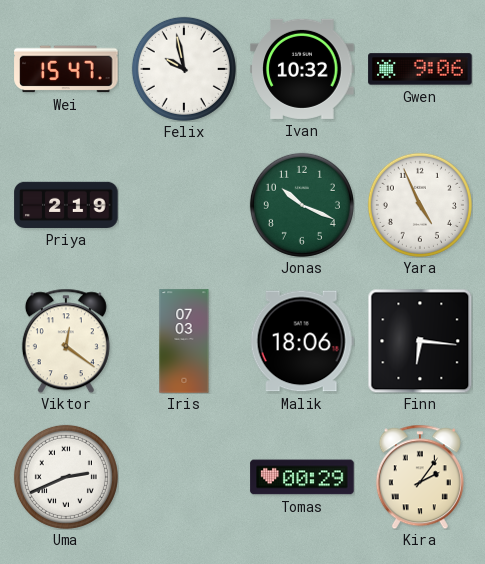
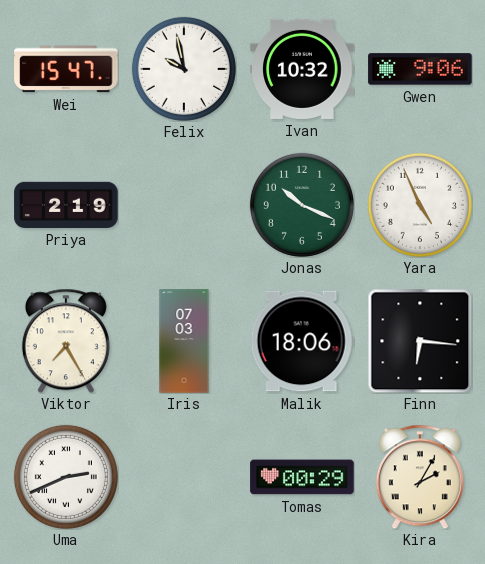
Viktor: 12:21 -> 7:25
Kira: 2:06 -> 2:05
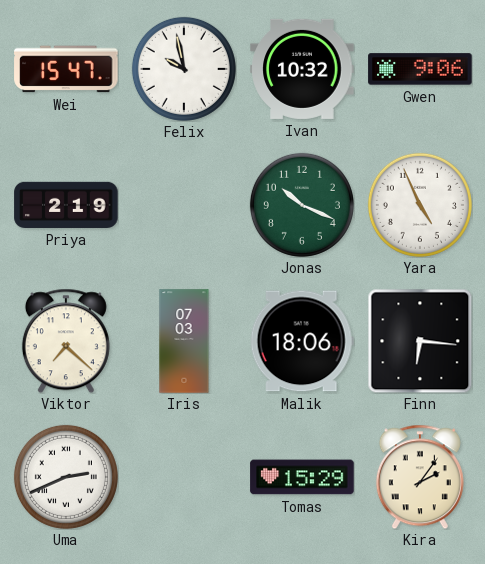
Viktor: 7:25 -> 7:22
Tomas: 00:29 -> 15:29
Kira: 2:05 -> 2:06
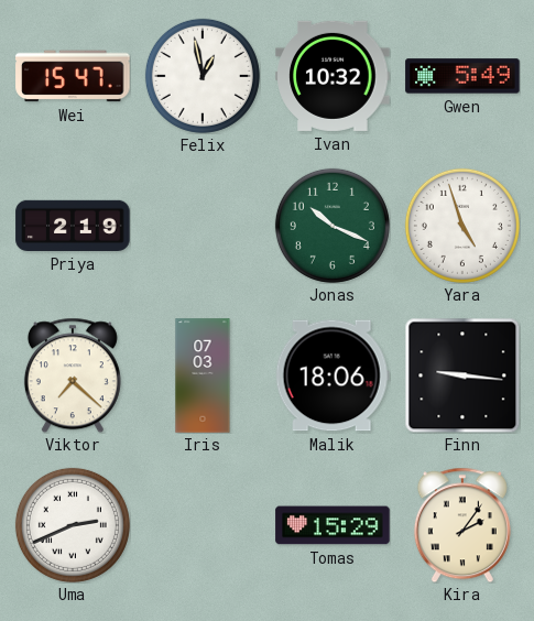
Felix: 9:58 -> 12:58
Gwen: 9:06 -> 5:49
Yara: 4:56 -> 4:57
Finn: 6:16 -> 9:16
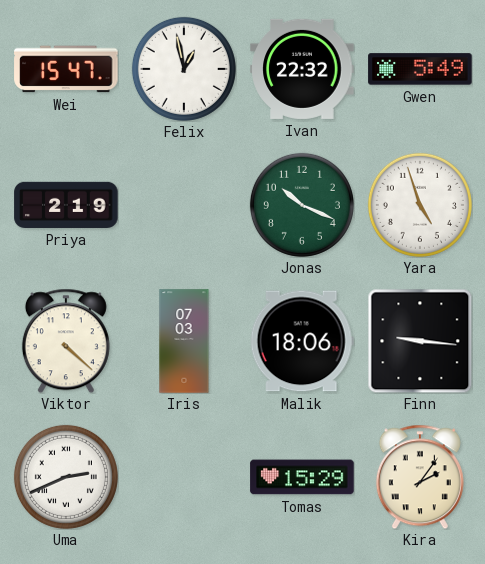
Ivan: 10:32 -> 22:32
Viktor: 7:22 -> 4:22
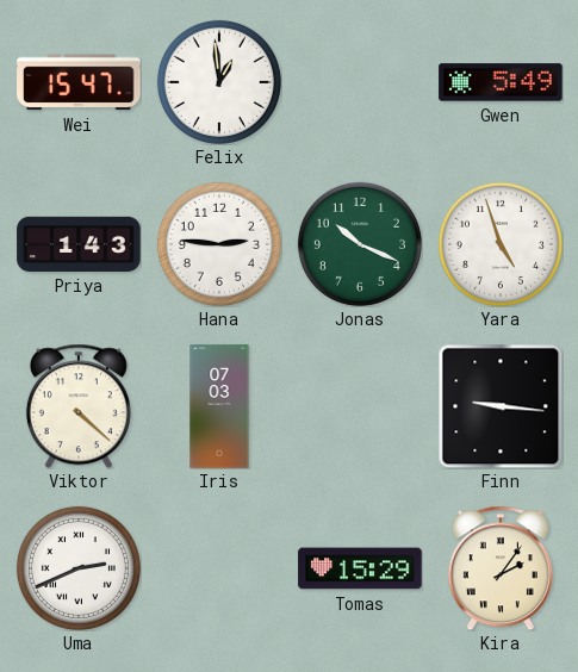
Felix: 12:58 -> 12:59
Ivan: 22:32 -> none
Priya: 2:19 -> 1:43
Hana: none -> 2:46
Malik: 18:06 -> none
